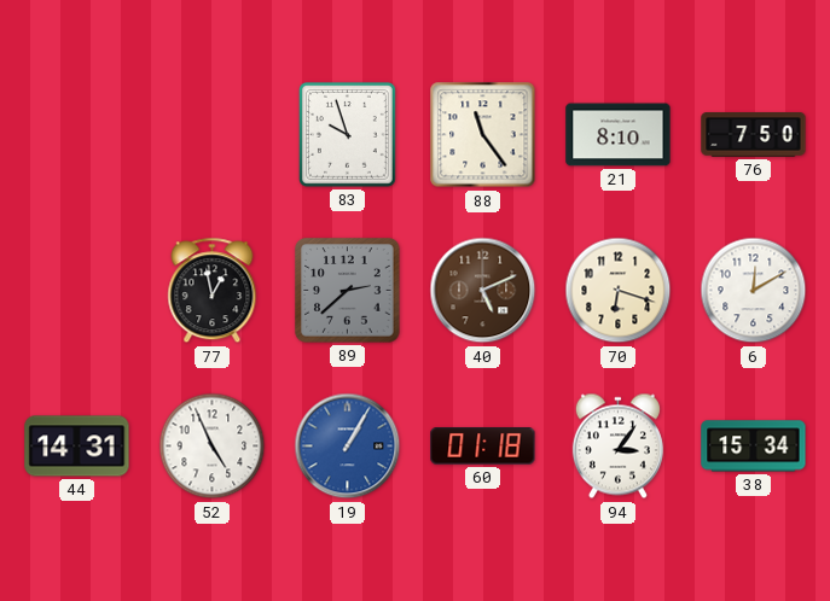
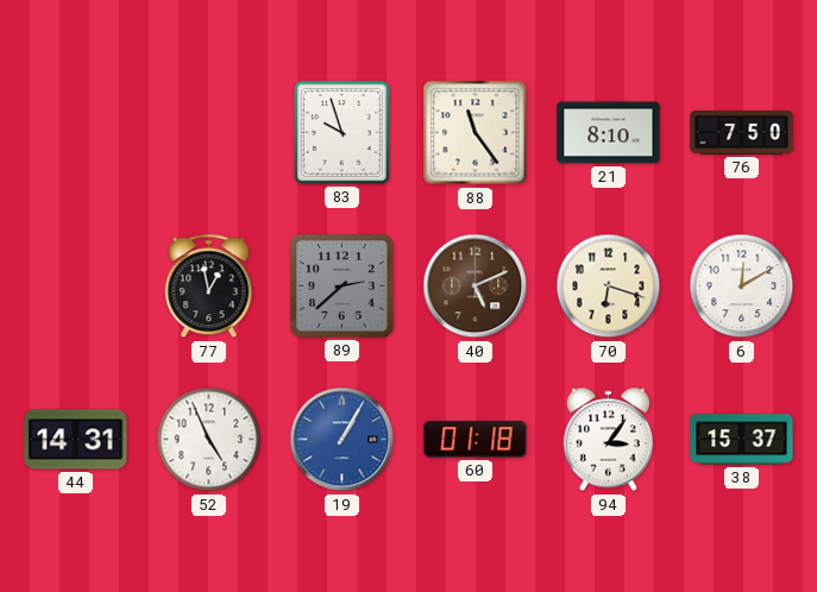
38: 15:34 -> 15:37
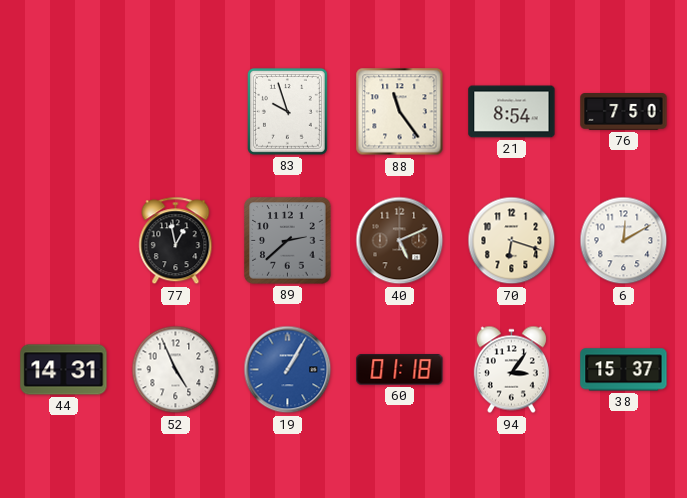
21: 8:10 -> 8:54
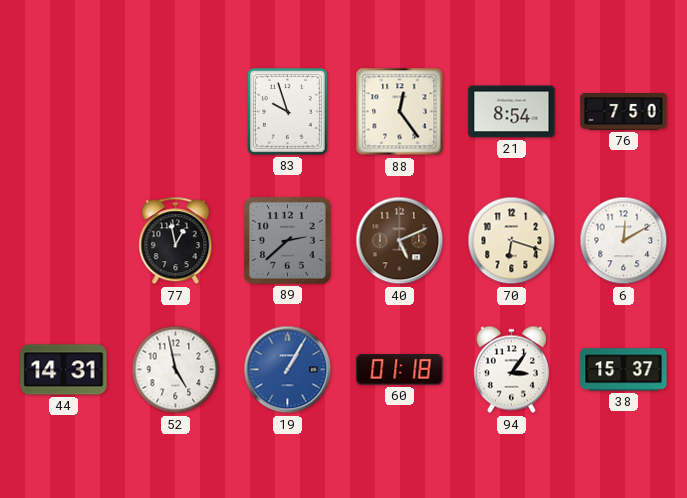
88: 11:24 -> 12:24
52: 4:56 -> 4:58
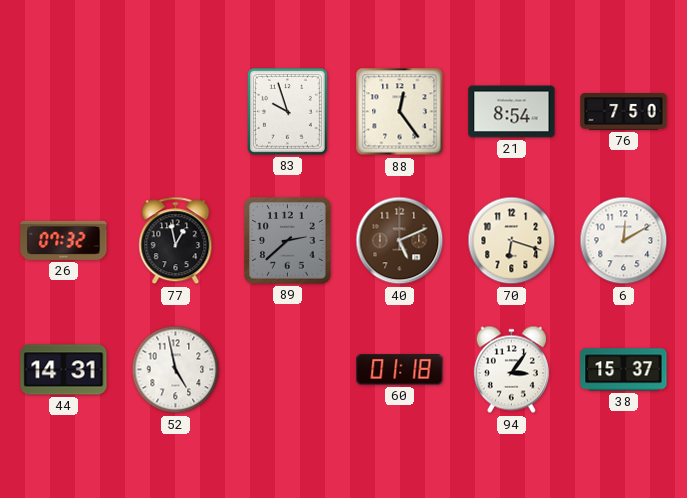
26: none -> 07:32
19: 1:05 -> none
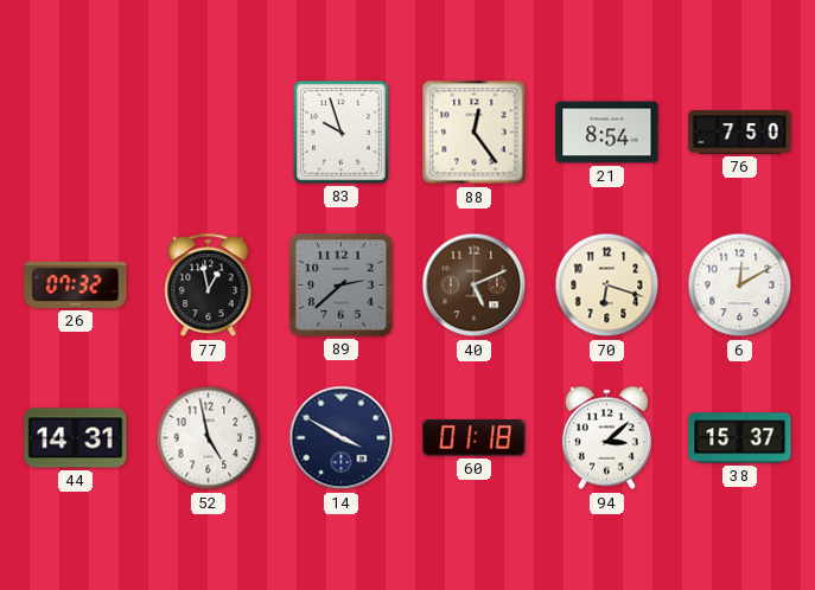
14: none -> 3:50
94: 3:06 -> 3:08
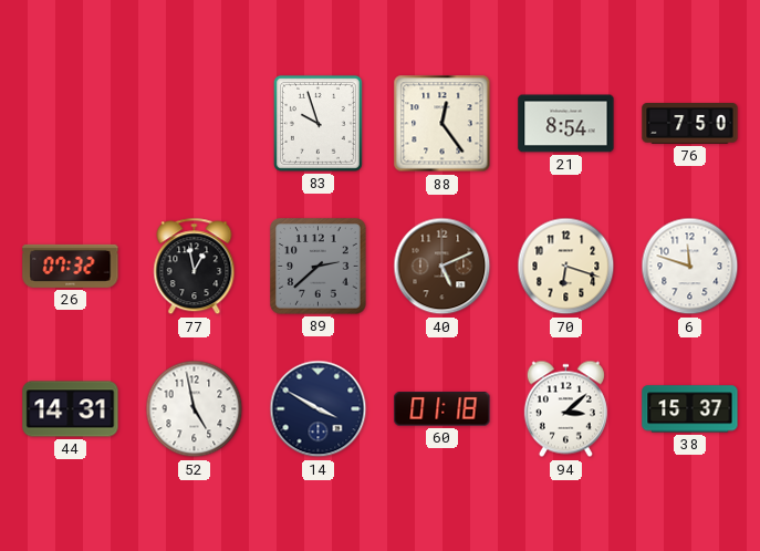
6: 12:10 -> 11:48
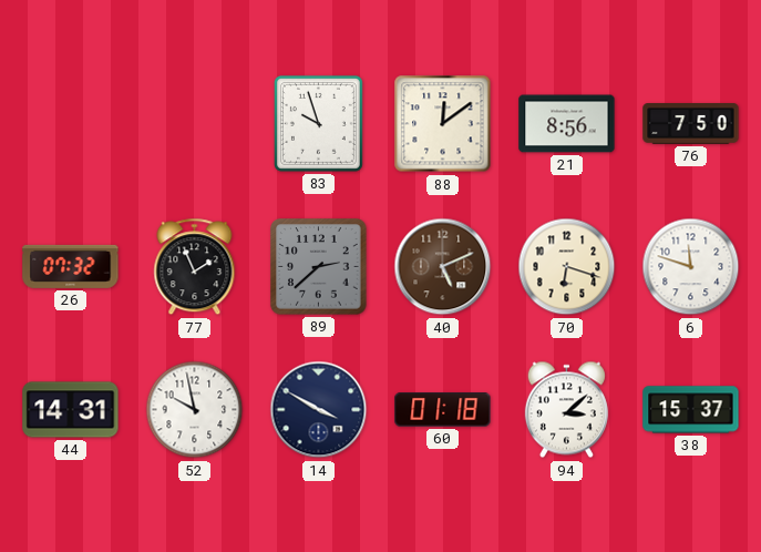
88: 12:24 -> 12:09
21: 8:54 -> 8:56
77: 12:58 -> 1:56
52: 4:58 -> 9:58
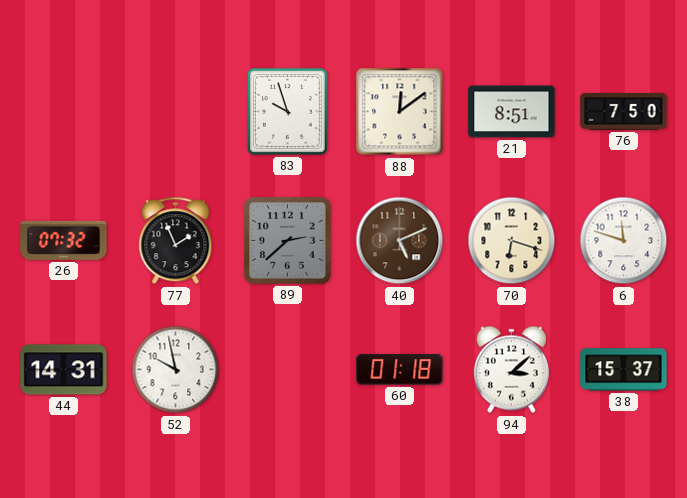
21: 8:56 -> 8:51
14: 3:50 -> none
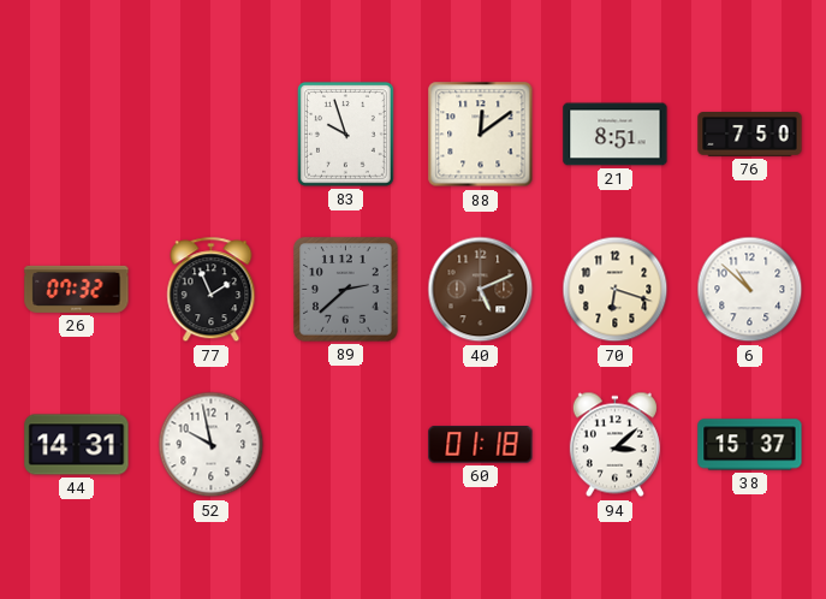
6: 11:48 -> 10:52
